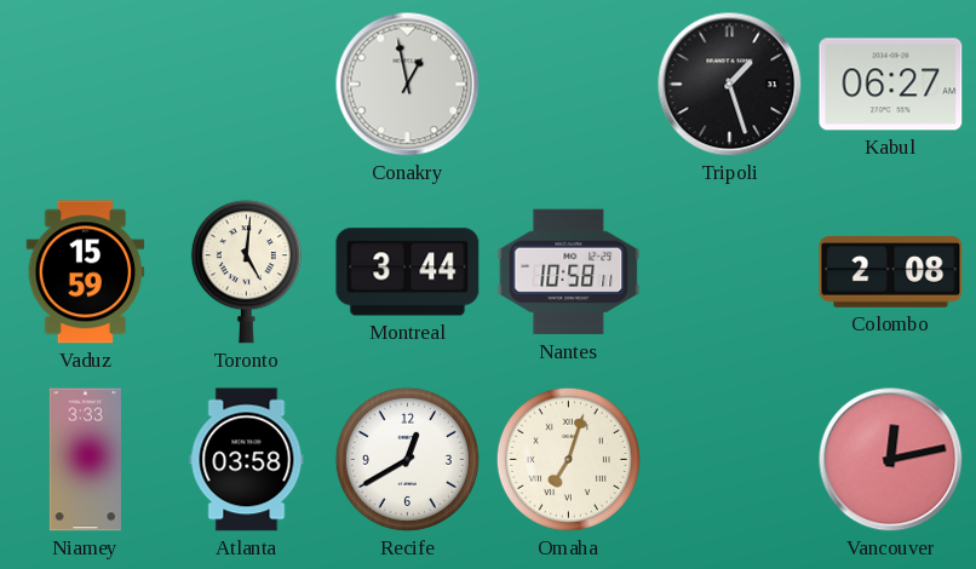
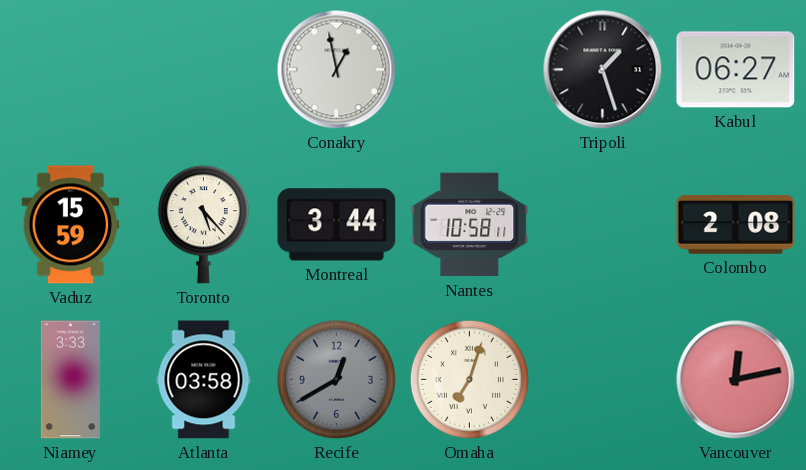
Toronto: 5:01 -> 5:23
Recife dial: white -> grey
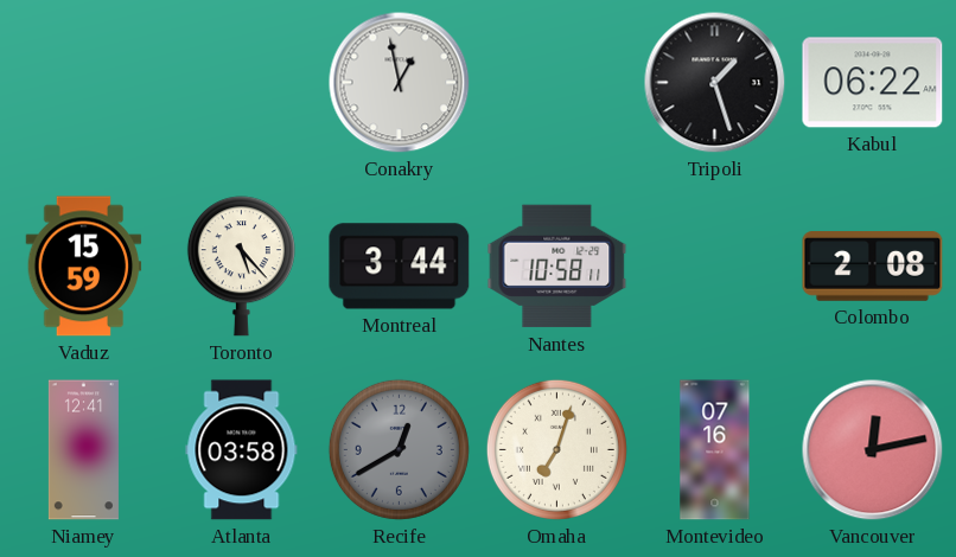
Kabul: 06:27 -> 06:22
Niamey: 3:33 -> 12:41
Montevideo: none -> 07:16
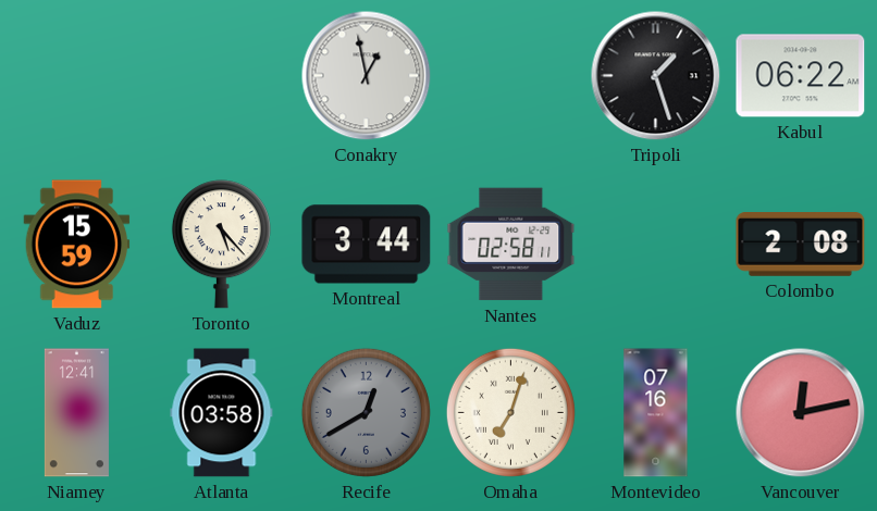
Nantes: 10:58 -> 02:58
